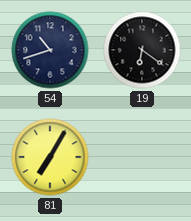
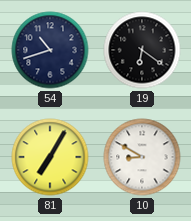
10: none -> 8:50
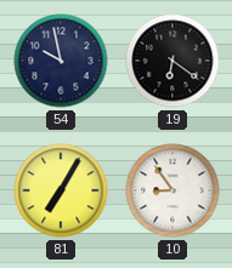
54: 10:42 -> 9:58
10: 8:50 -> 8:54
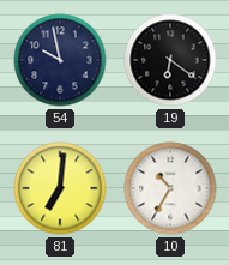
81: 7:05 -> 7:01
10: 8:54 -> 10:35
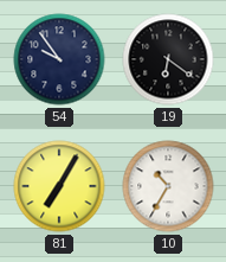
54: 9:58 -> 9:54
81: 7:01 -> 7:05
